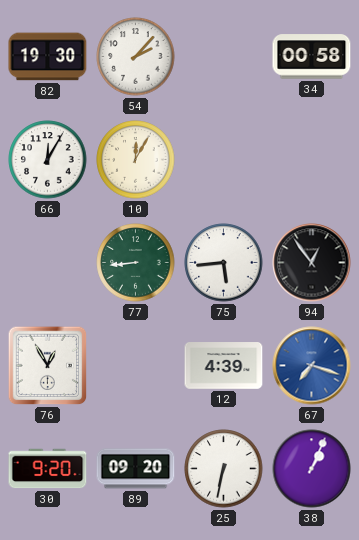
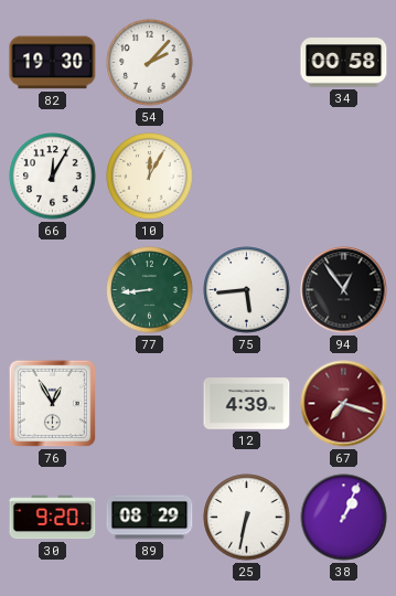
67 dial: blue -> burgundy
89: 09:20 -> 08:29
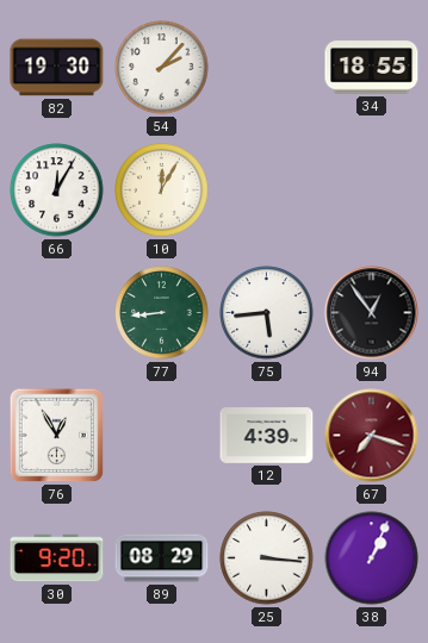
34: 00:58 -> 18:55
25: 6:32 -> 3:16
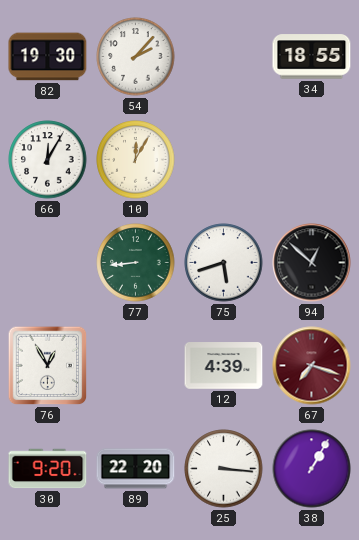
75: 5:44 -> 5:42
94: 12:54 -> 12:52
89: 08:29 -> 22:20
38: 1:04 -> 1:05
